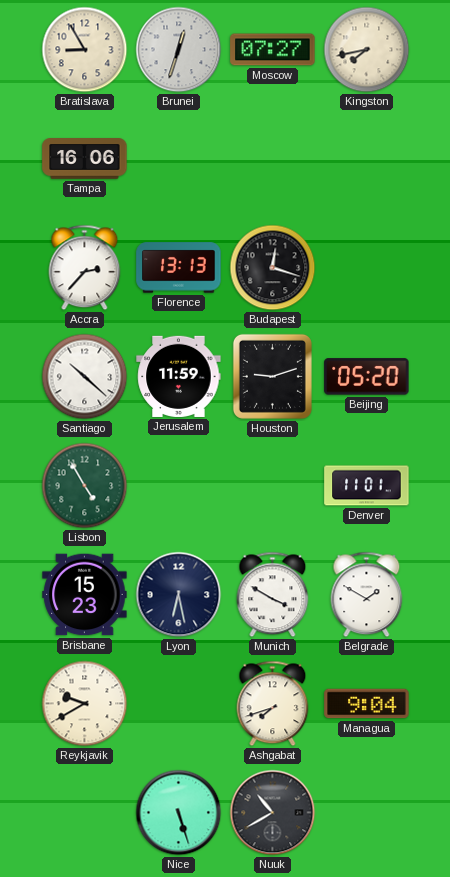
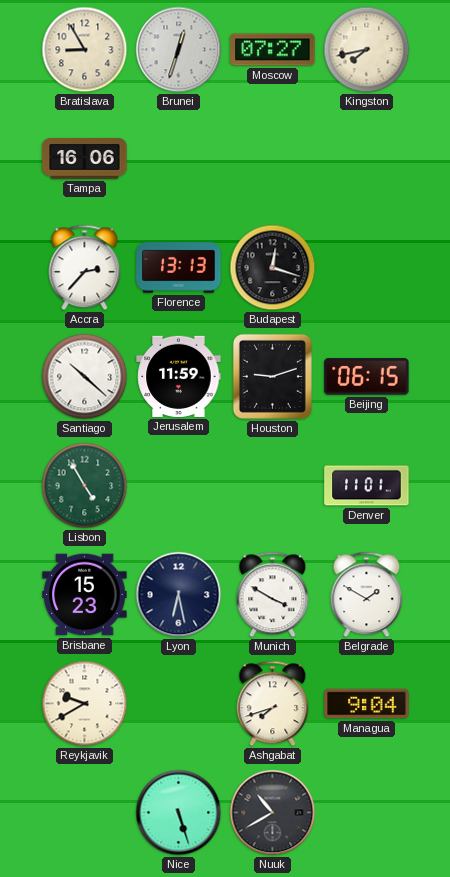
Beijing: 05:20 -> 06:15
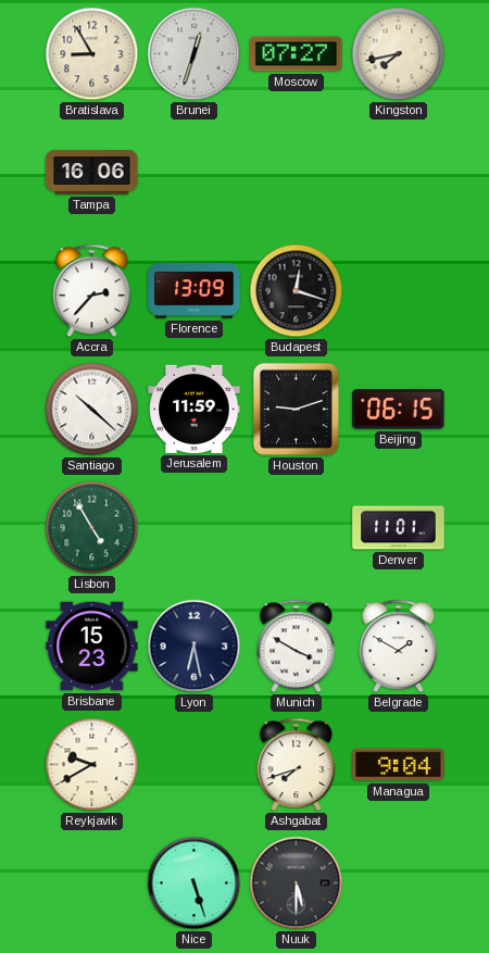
Florence: 13:13 -> 13:09
Nuuk: 10:40 -> 5:30
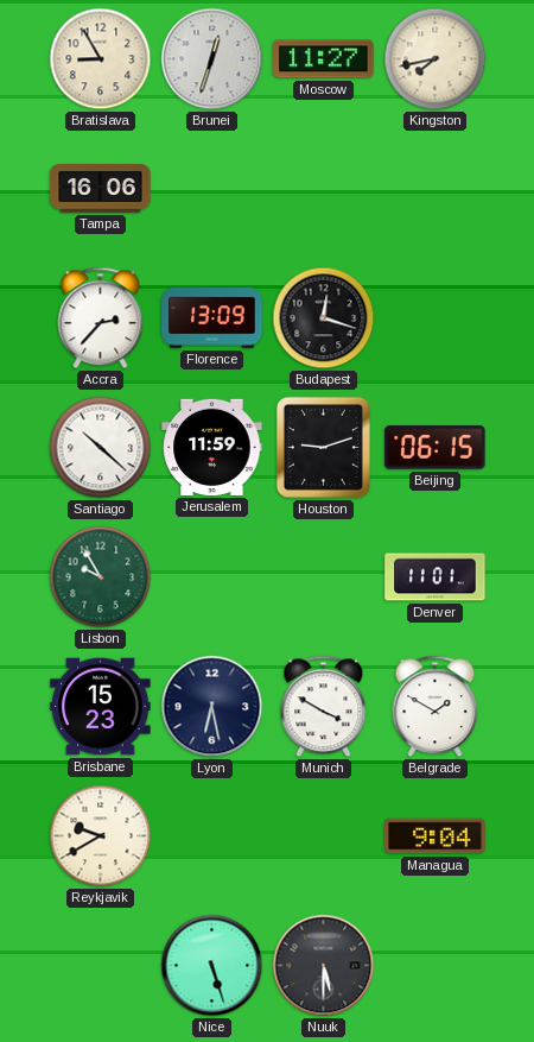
Moscow: 07:27 -> 11:27
Lisbon: 4:55 -> 9:55
Ashgabat: 7:42 -> none
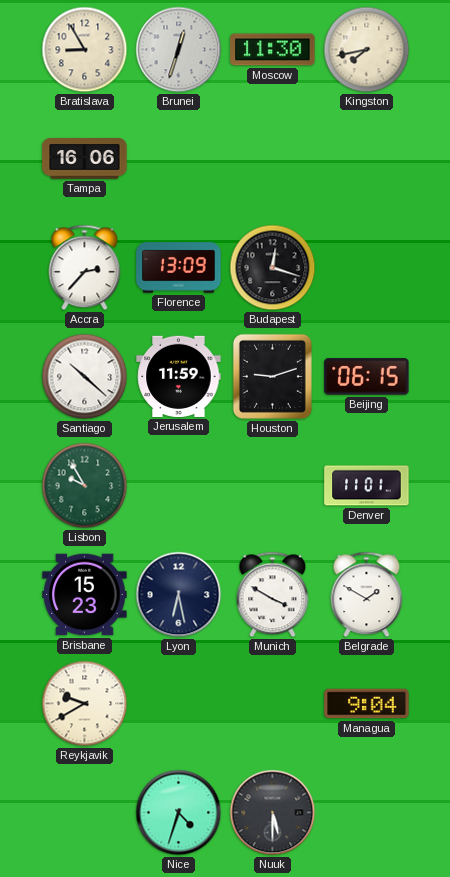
Moscow: 11:27 -> 11:30
Nice: 5:27 -> 4:33
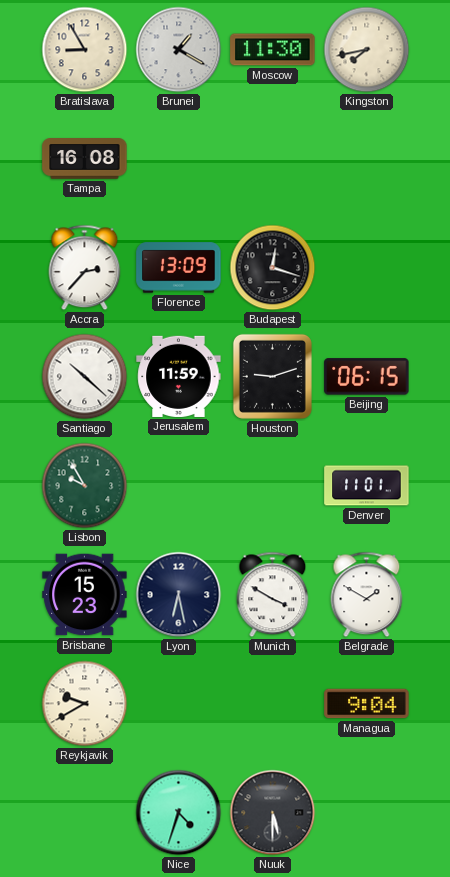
Brunei: 12:33 -> 1:20
Tampa: 16:06 -> 16:08
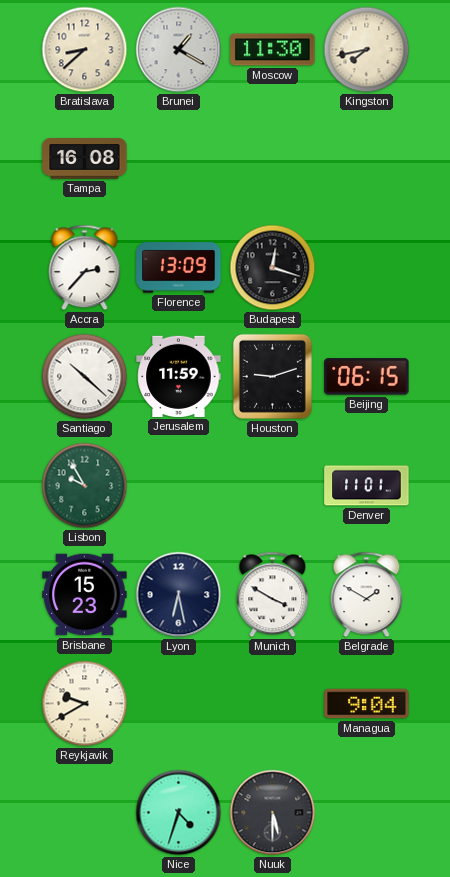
Bratislava: 8:55 -> 8:38
